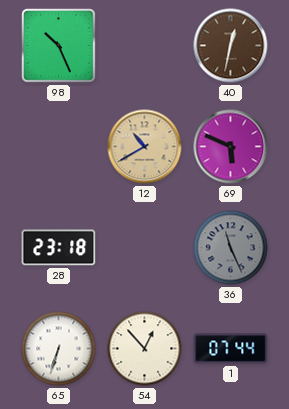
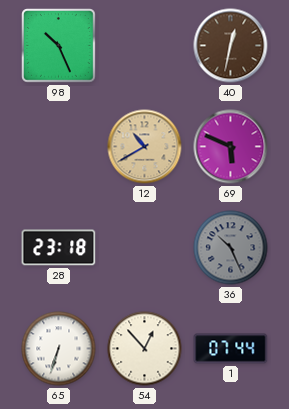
36: 11:26 -> 10:26
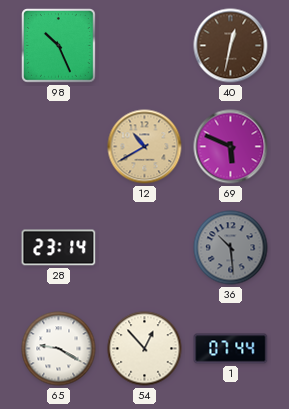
28: 23:18 -> 23:14
36: 10:26 -> 10:29
65: 6:33 -> 9:20
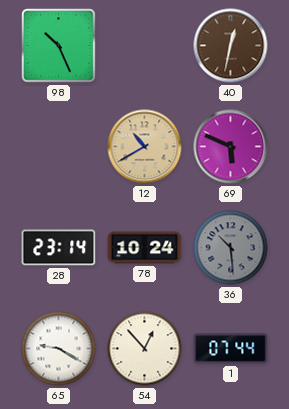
78: none -> 10:24
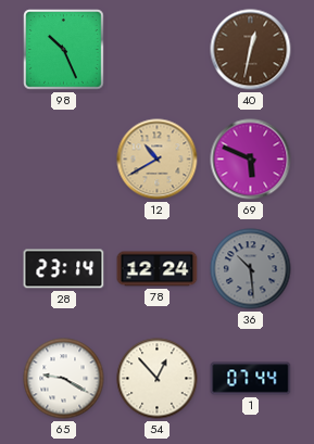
78: 10:24 -> 12:24
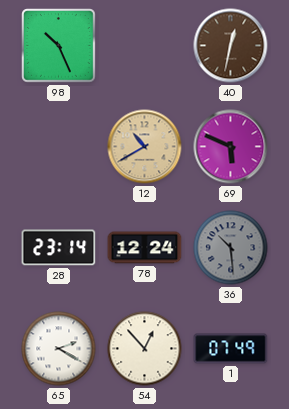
65: 9:20 -> 2:20
1: 07:44 -> 07:49
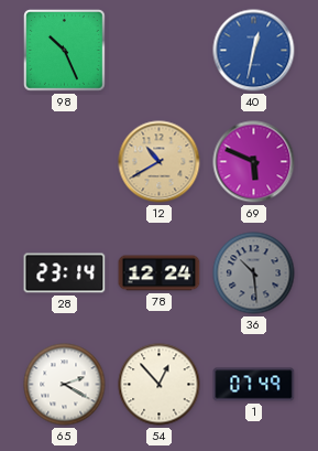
40 dial: brown -> blue
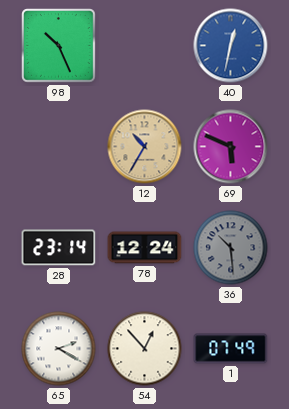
12: 10:40 -> 10:35
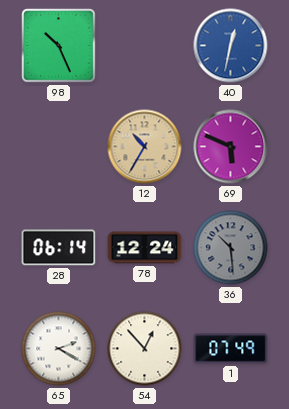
28: 23:14 -> 06:14
